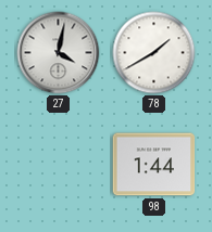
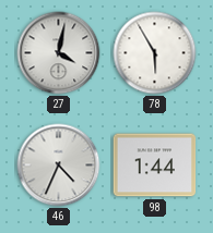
78: 1:40 -> 5:55
46: none -> 4:34
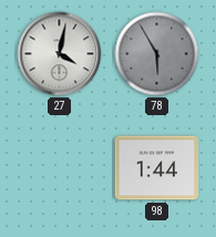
78 dial: white -> grey
46: 4:34 -> none
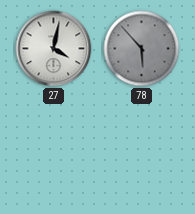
78: 5:55 -> 5:53
98: 1:44 -> none
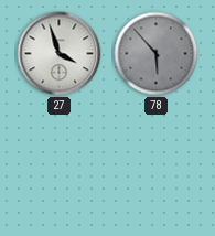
27: 4:02 -> 3:57
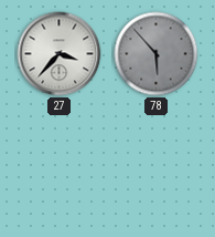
27: 3:57 -> 3:37
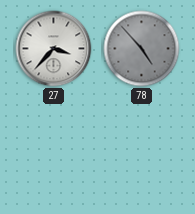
78: 5:53 -> 4:53
